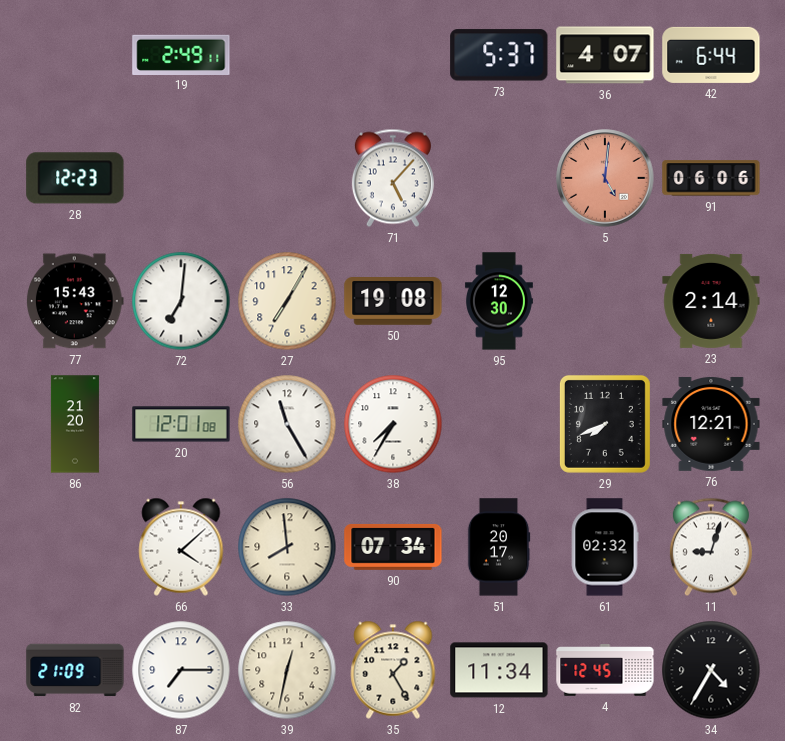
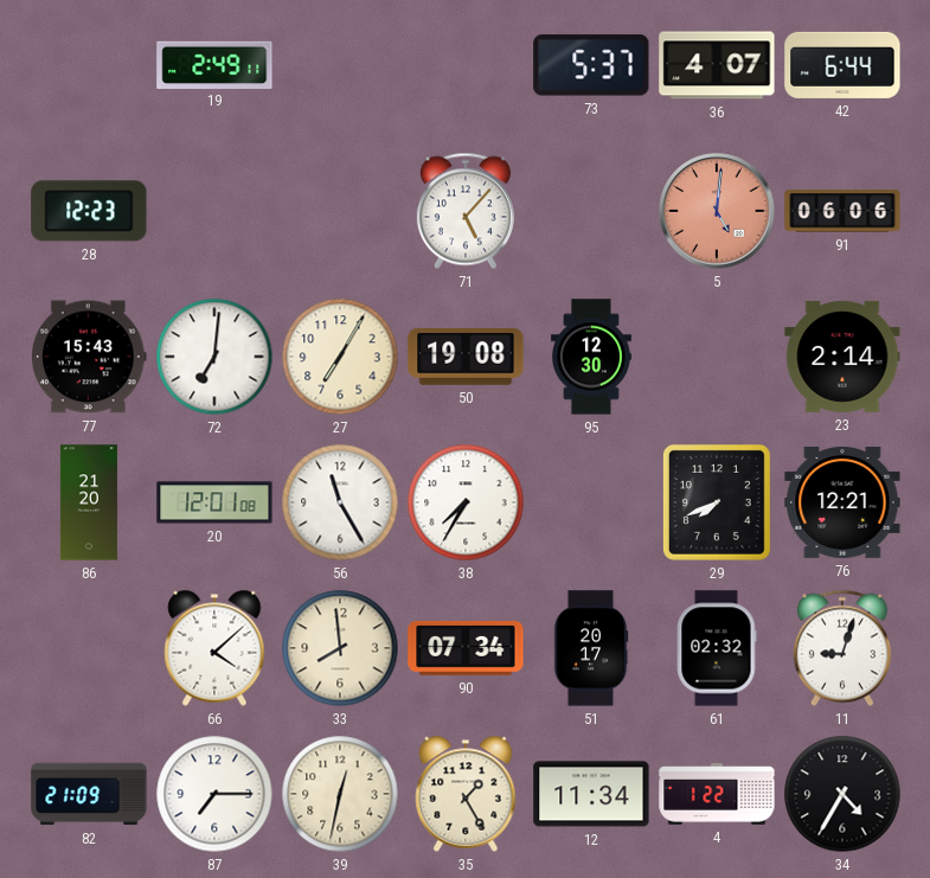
4: 12:45 -> 1:22
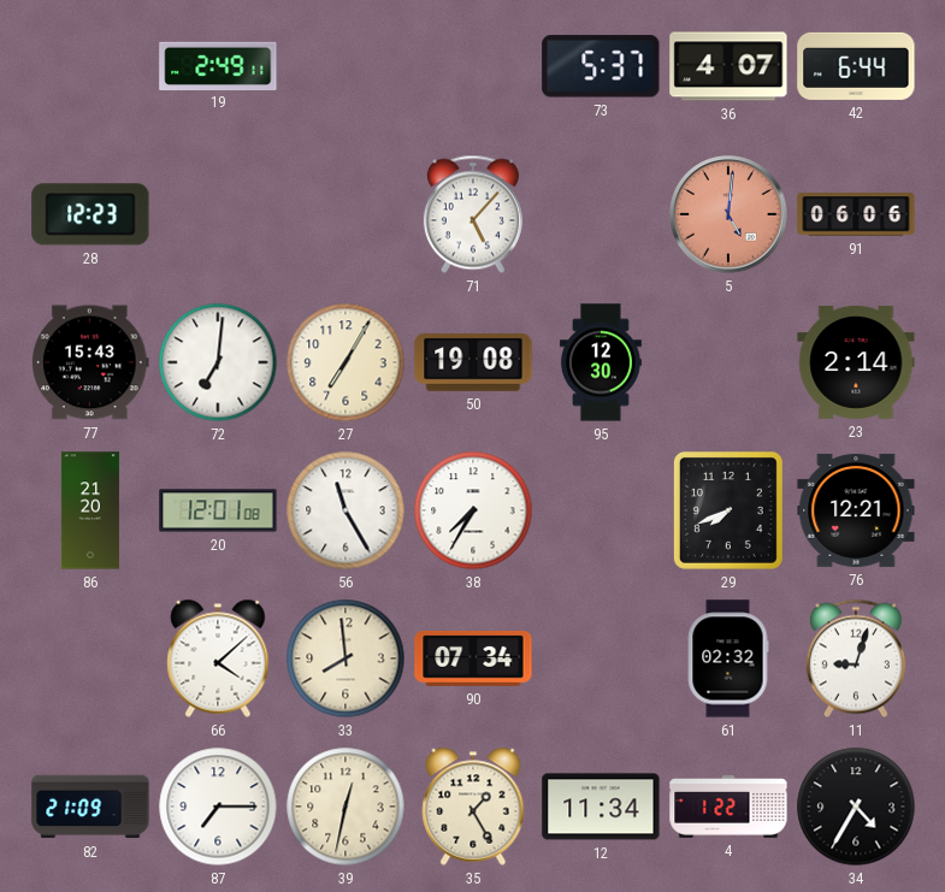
51: 20:17 -> none
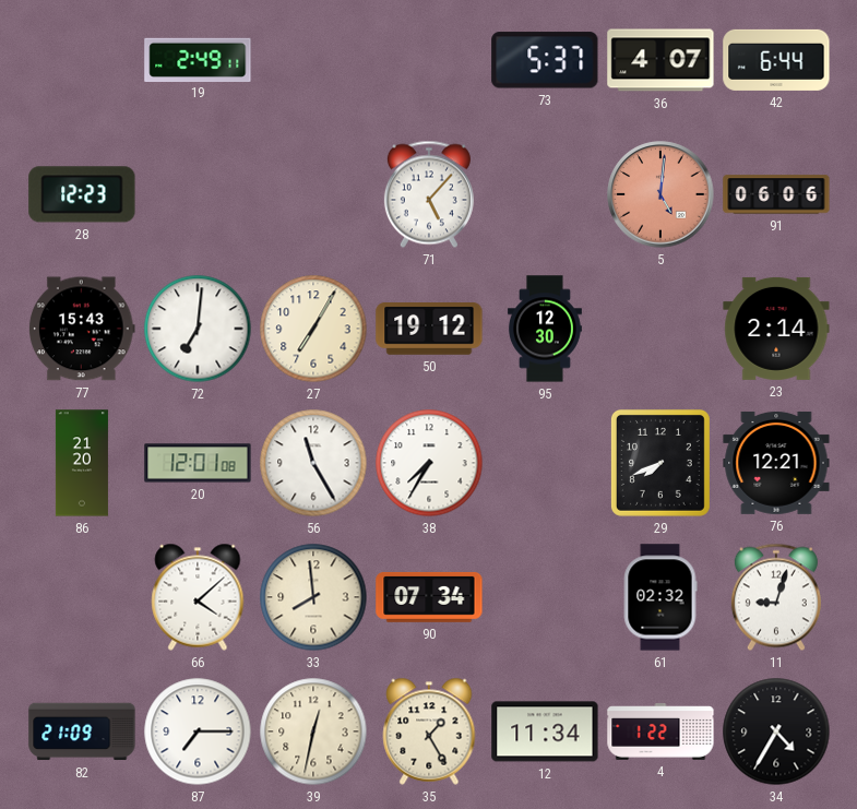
50: 19:08 -> 19:12
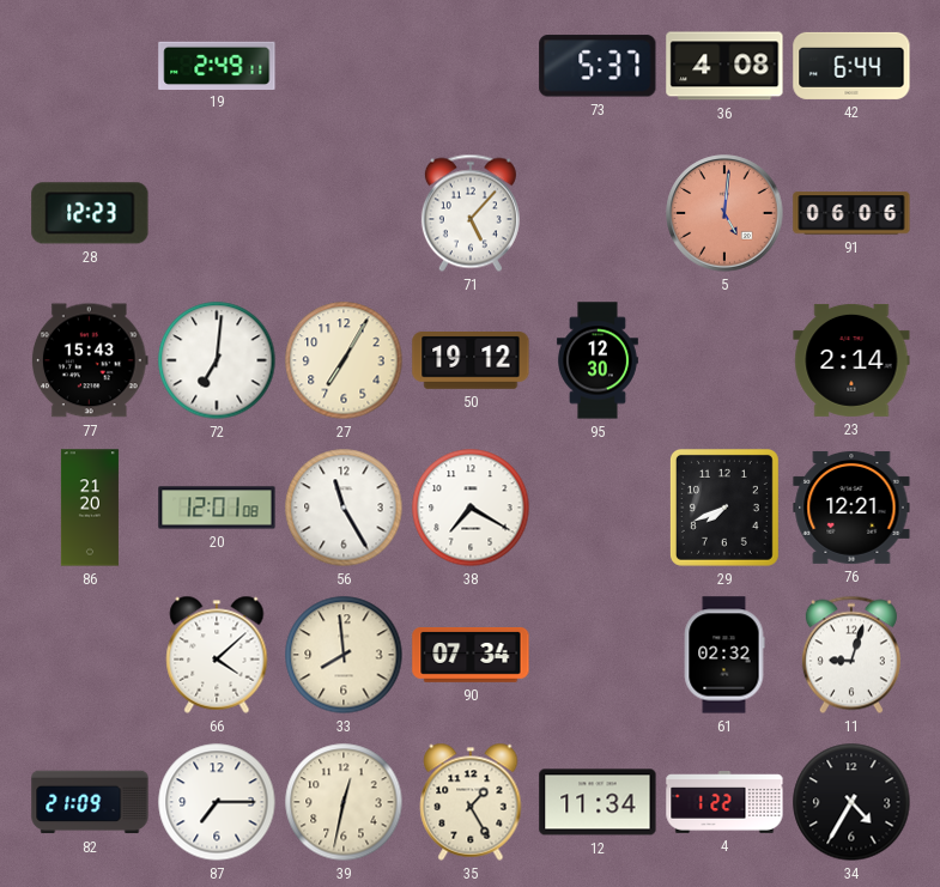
36: 4:07 -> 4:08
38: 7:35 -> 7:20
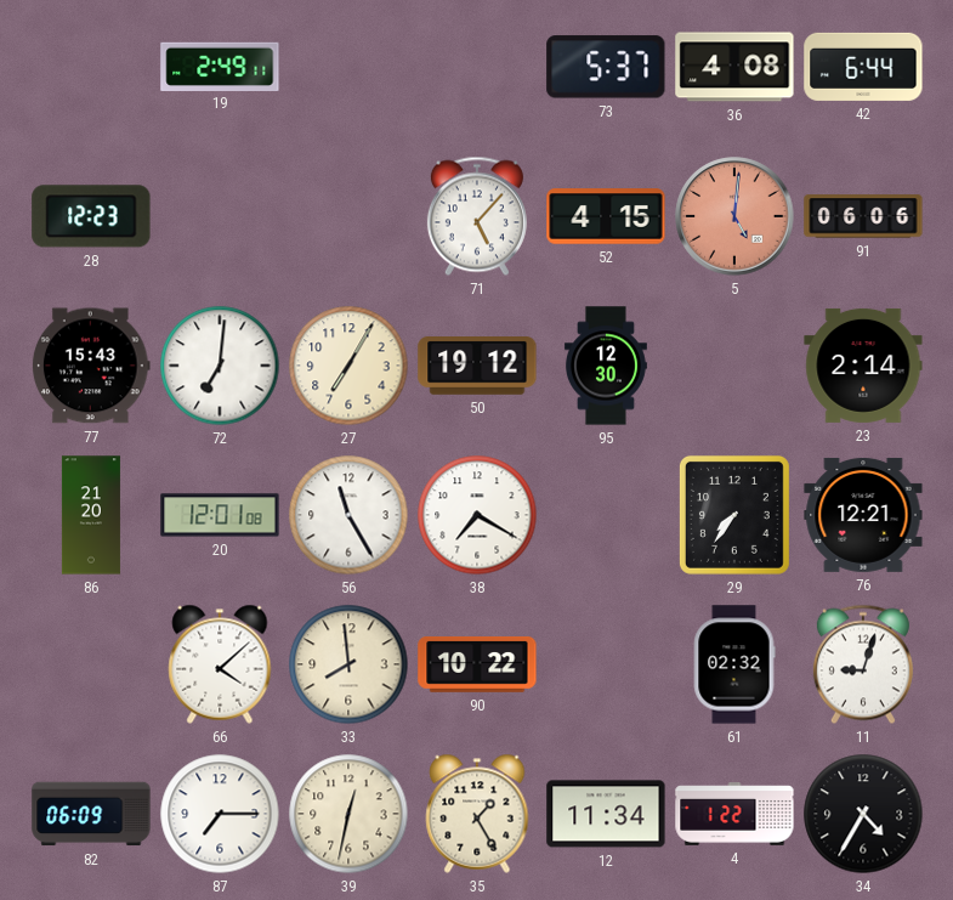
52: none -> 4:15
29: 7:41 -> 7:36
90: 07:34 -> 10:22
82: 21:09 -> 06:09
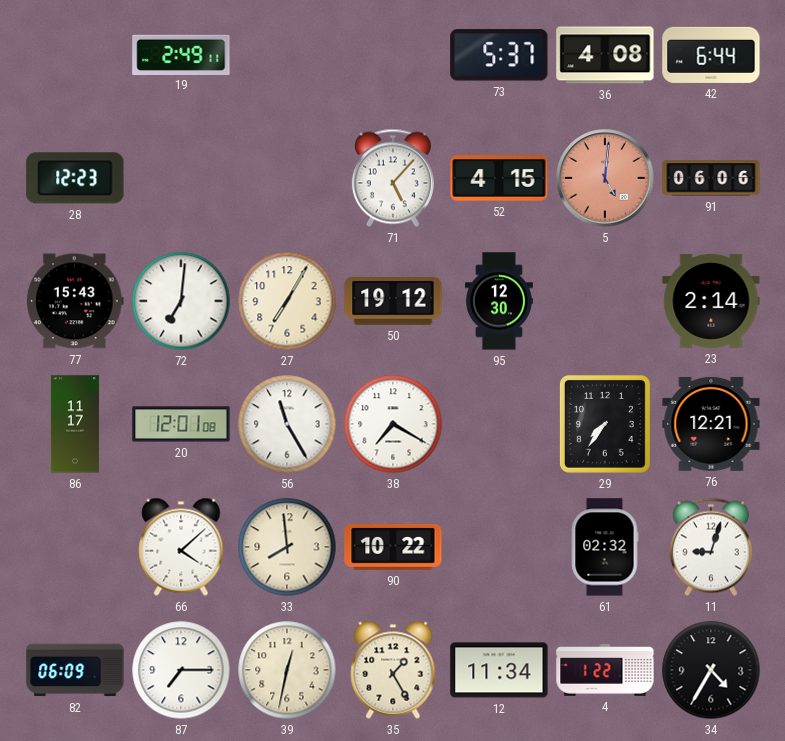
86: 21:20 -> 11:17
